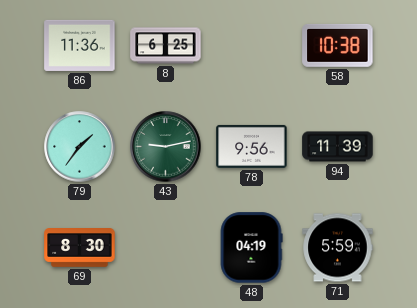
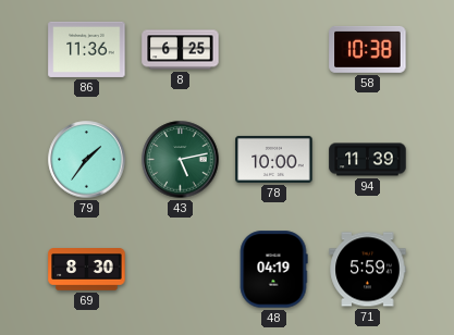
43: 9:13 -> 5:13
78: 9:56 -> 10:00
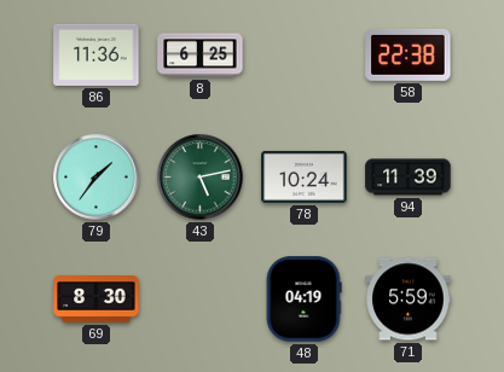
58: 10:38 -> 22:38
78: 10:00 -> 10:24
